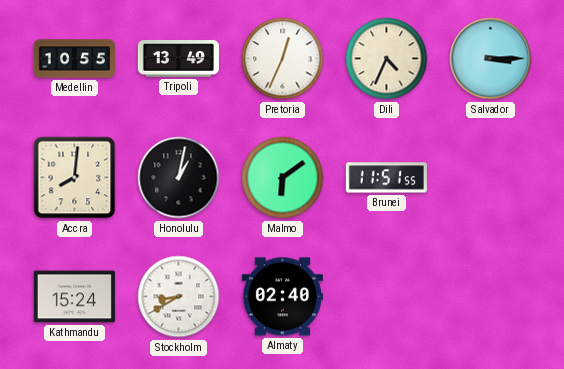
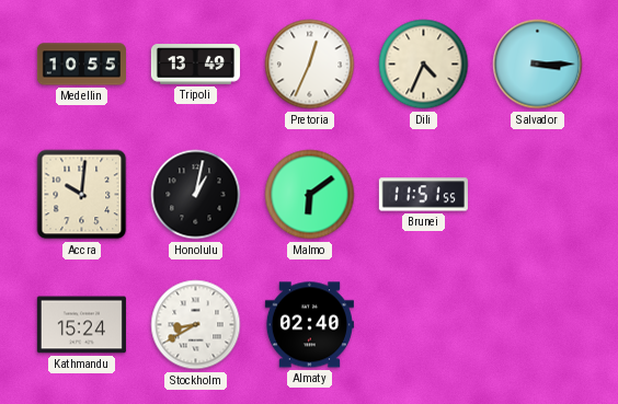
Accra: 8:01 -> 10:01
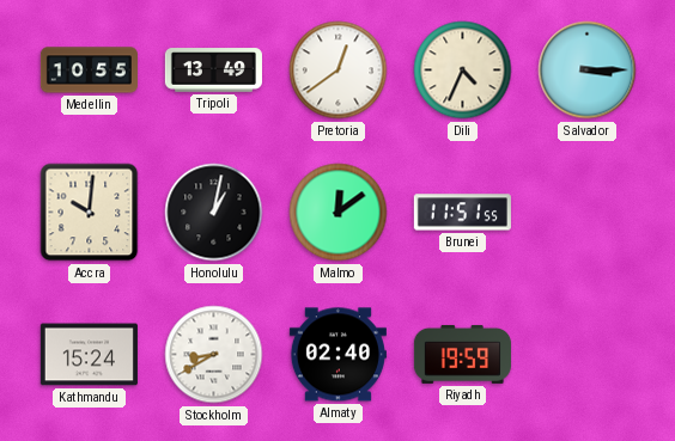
Pretoria: 12:34 -> 12:39
Malmo: 6:09 -> 12:09
Riyadh: none -> 19:59
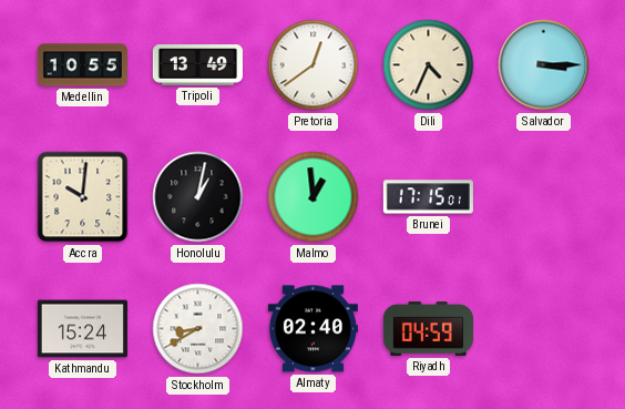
Malmo: 12:09 -> 12:59
Brunei: 11:51 -> 17:15
Riyadh: 19:59 -> 04:59
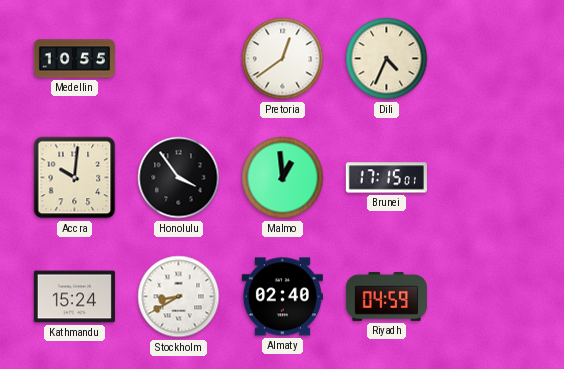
Tripoli: 13:49 -> none
Salvador: 3:15 -> none
Honolulu: 1:02 -> 3:54
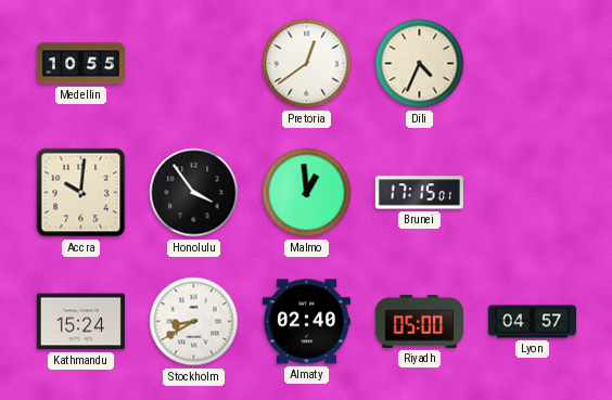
Riyadh: 04:59 -> 05:00
Lyon: none -> 04:57
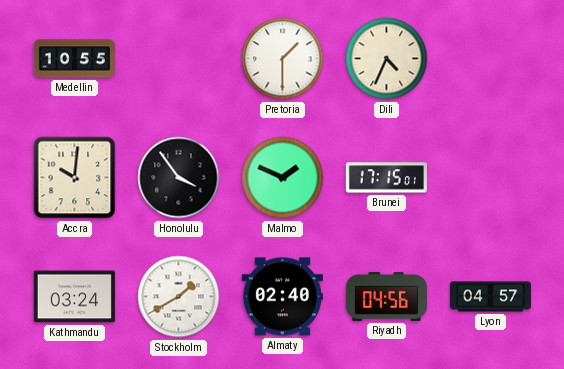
Pretoria: 12:39 -> 1:30
Malmo: 12:59 -> 1:49
Kathmandu: 15:24 -> 03:24
Stockholm: 8:40 -> 1:40
Riyadh: 05:00 -> 04:56
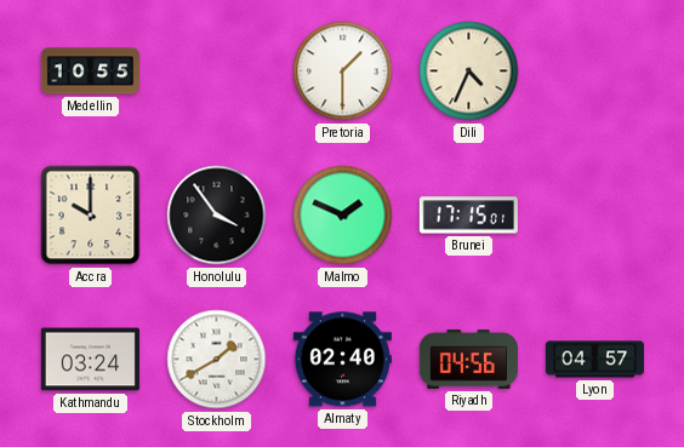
Accra: 10:01 -> 10:00
